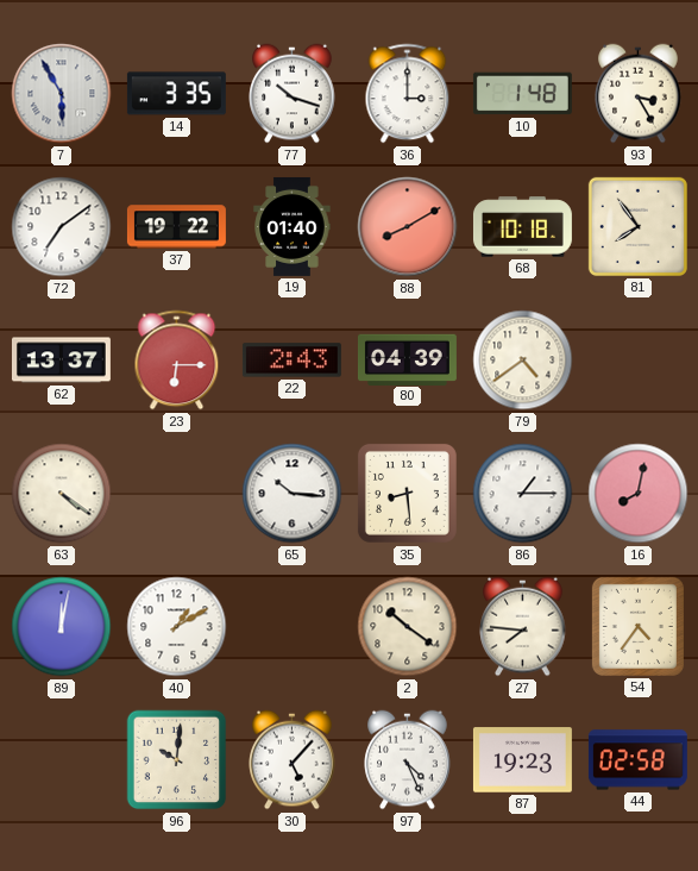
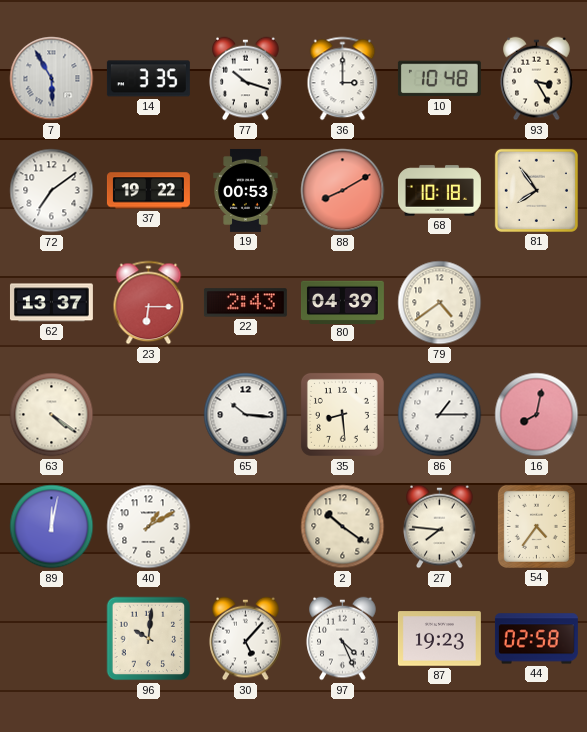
10: 1:48 -> 10:48
19: 01:40 -> 00:53
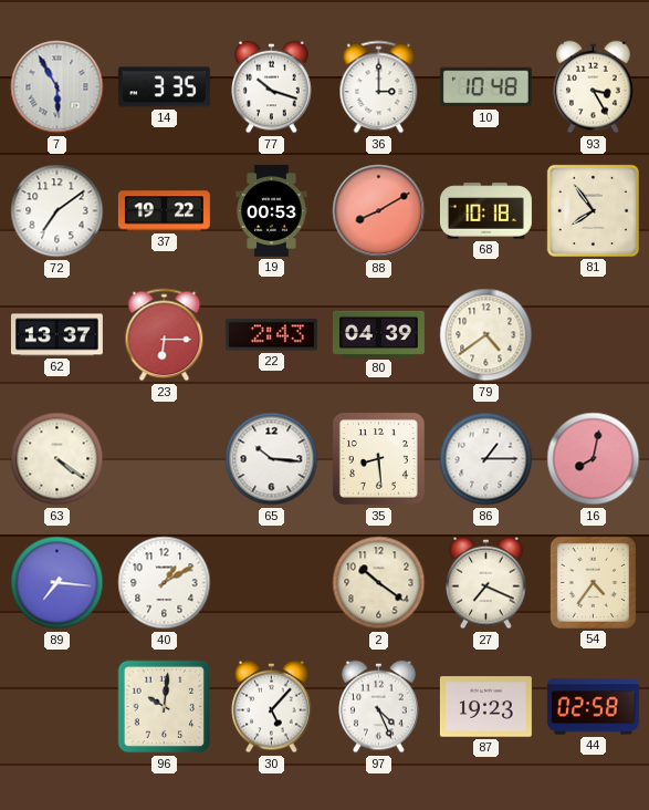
89: 12:02 -> 7:16
27: 7:46 -> 7:19
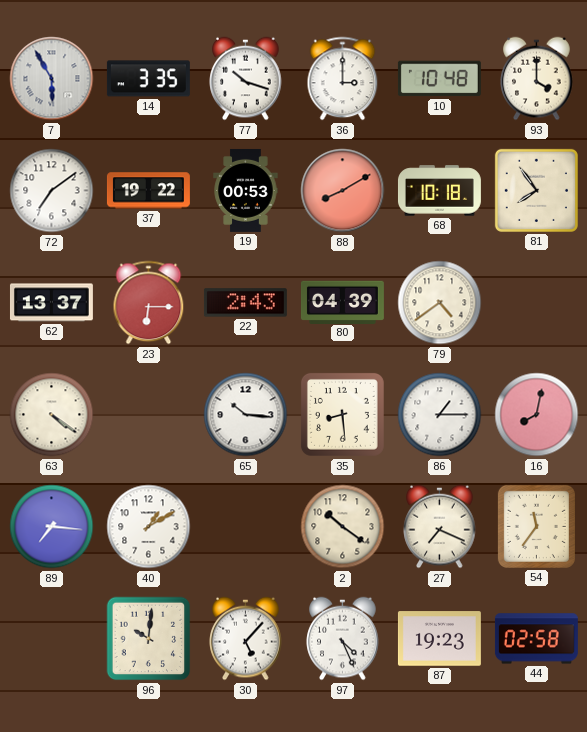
93: 3:25 -> 4:00
54: 4:36 -> 11:36
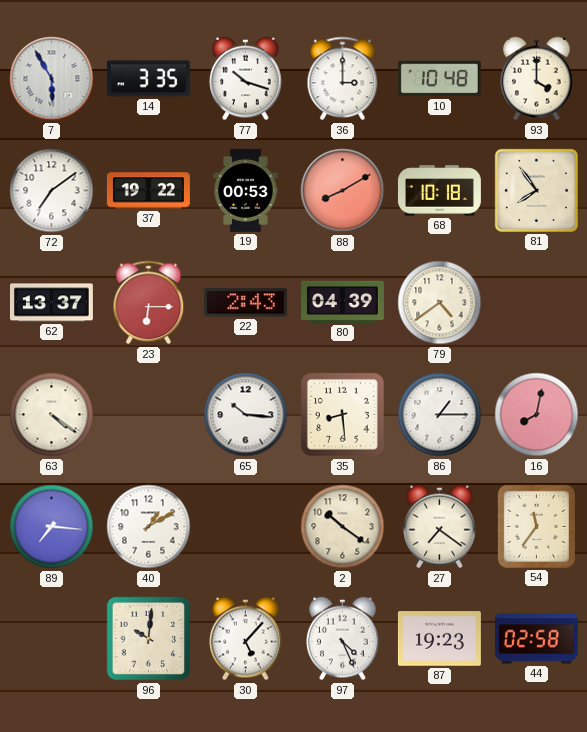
27: 7:19 -> 7:21
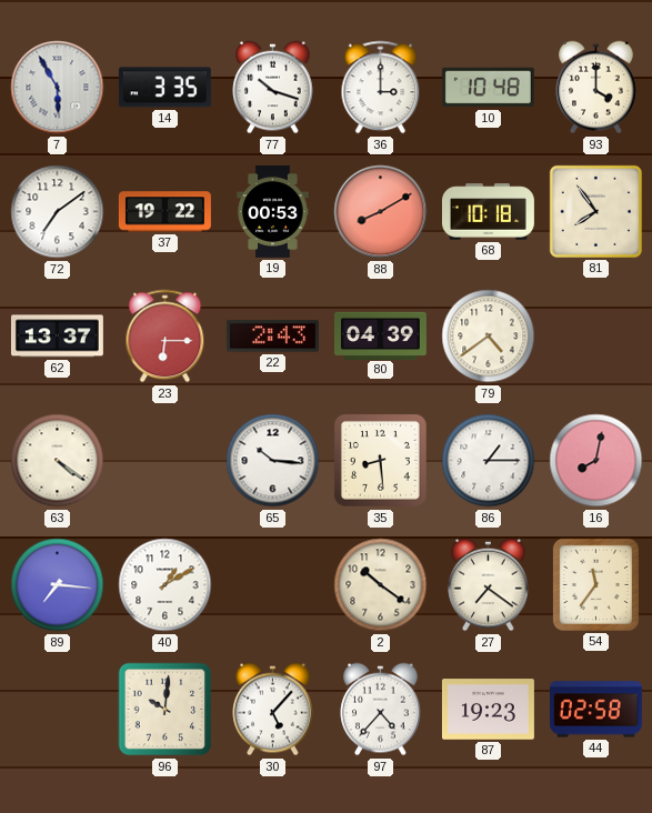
97: 4:26 -> 4:37
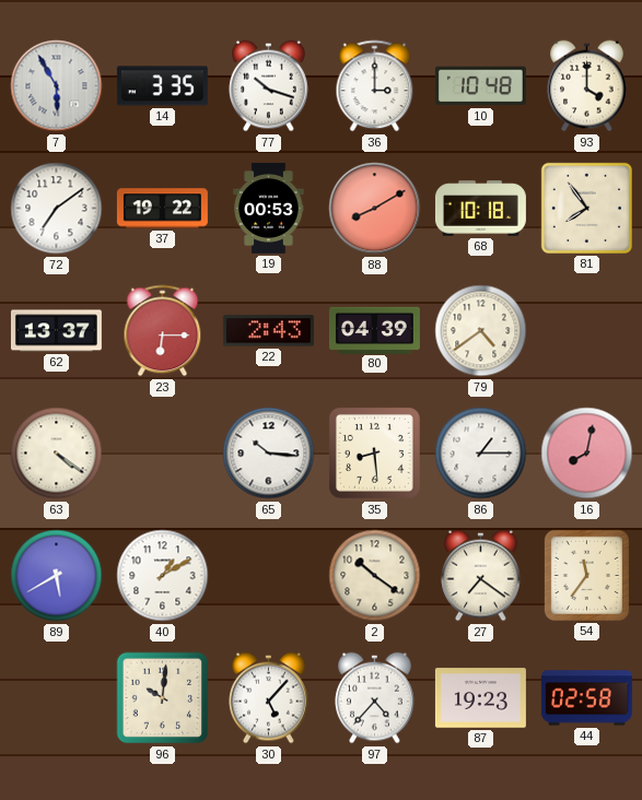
89: 7:16 -> 5:40
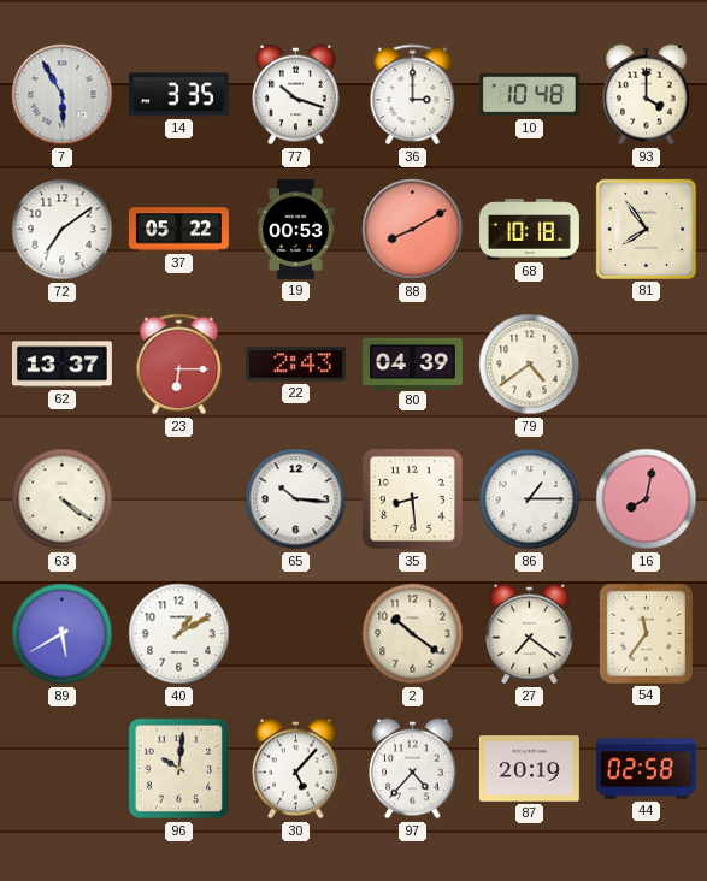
37: 19:22 -> 05:22
87: 19:23 -> 20:19
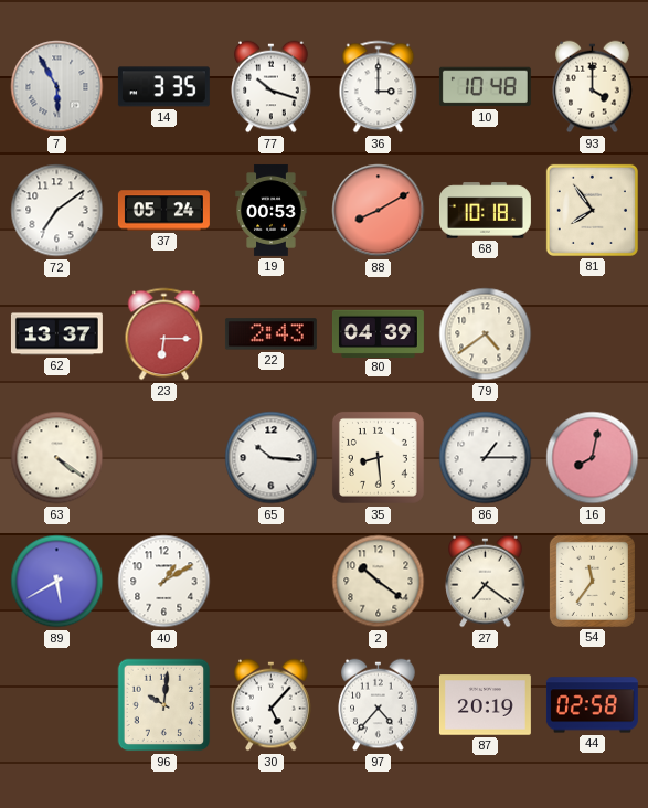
37: 05:22 -> 05:24
